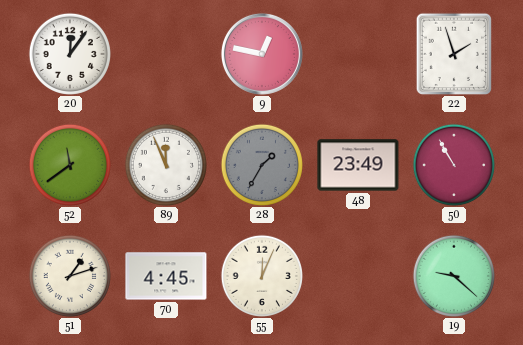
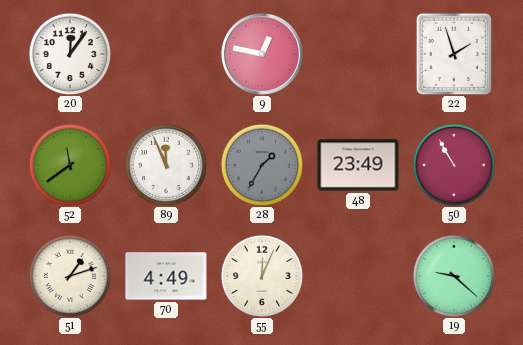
70: 4:45 -> 4:49
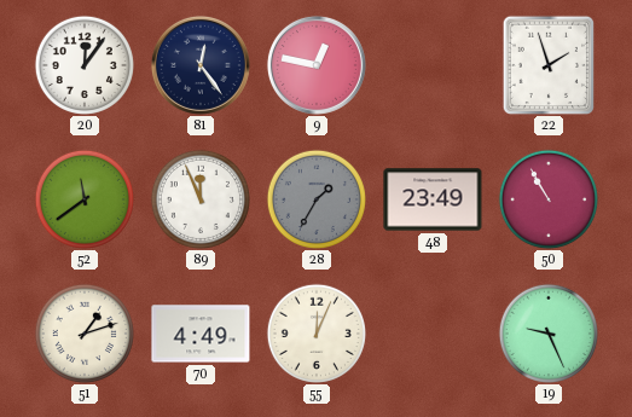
81: none -> 12:24
19: 9:22 -> 9:26
